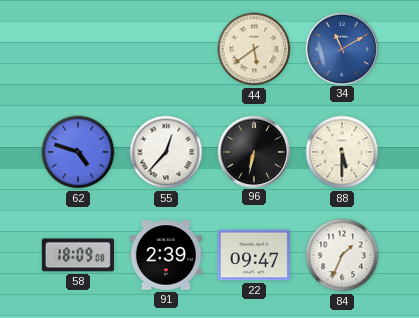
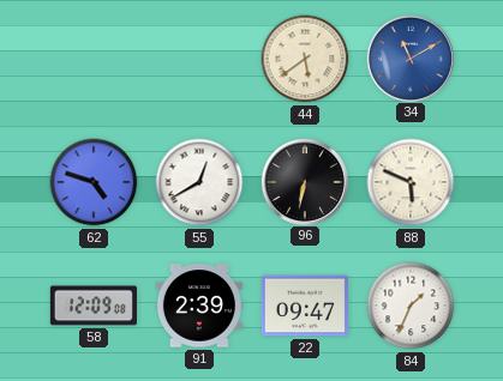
55: 12:37 -> 12:40
88: 5:30 -> 5:49
58: 18:09 -> 12:09
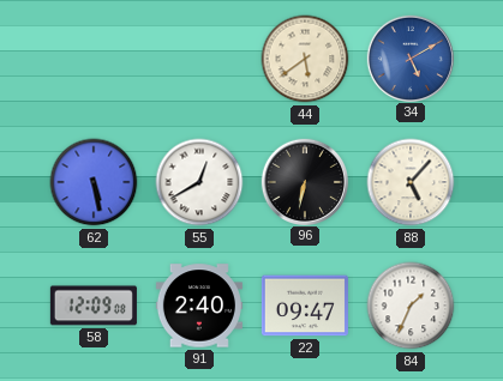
34: 11:10 -> 5:10
62: 4:48 -> 5:28
88: 5:49 -> 5:07
91: 2:39 -> 2:40
